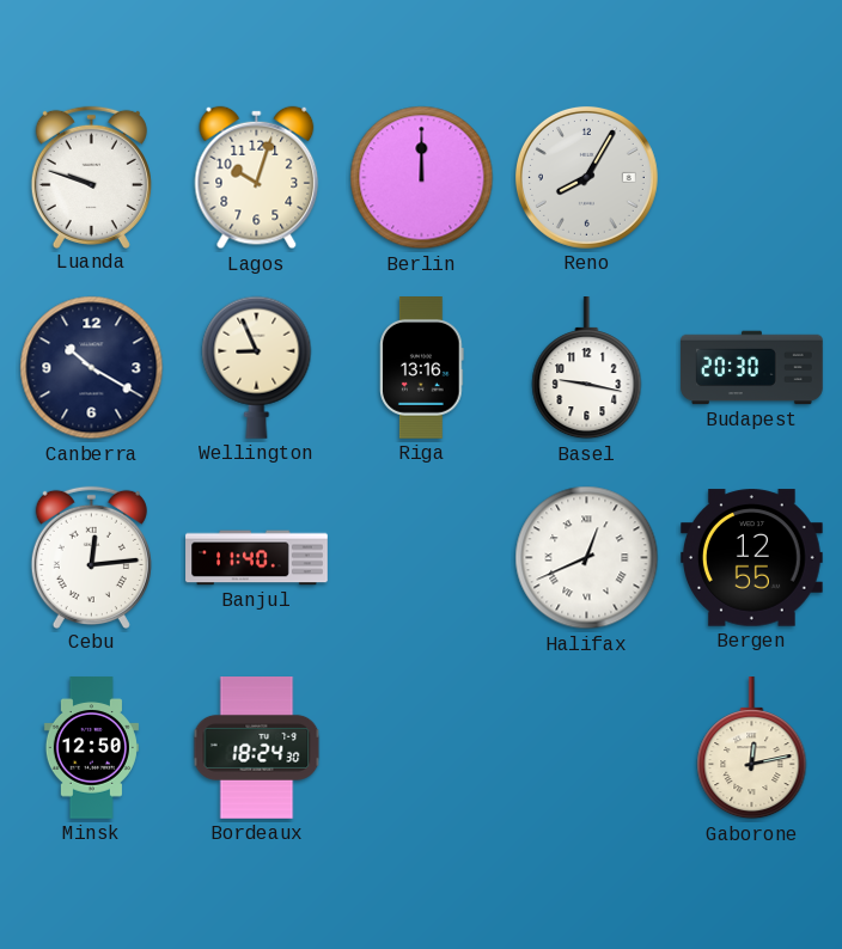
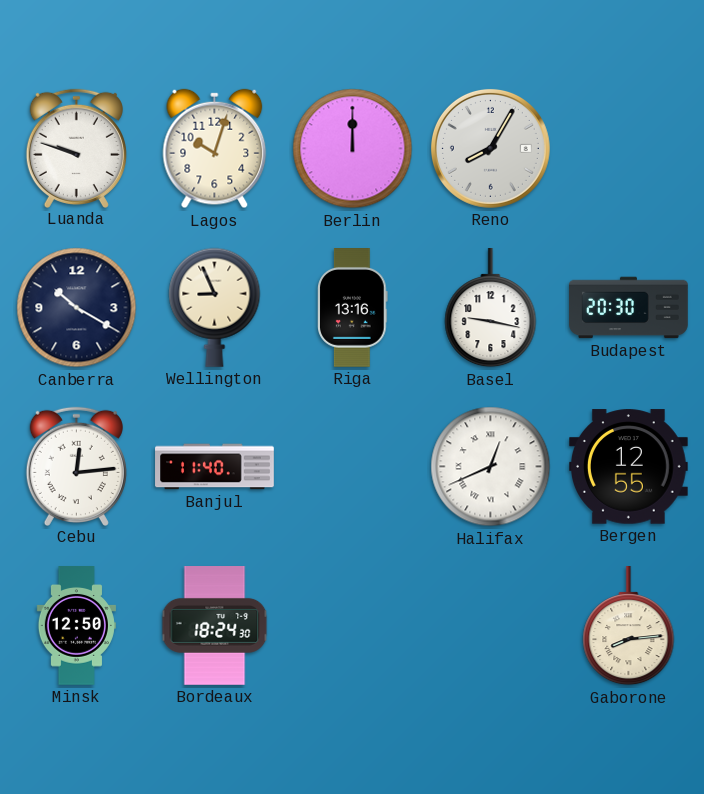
Gaborone: 12:13 -> 8:14
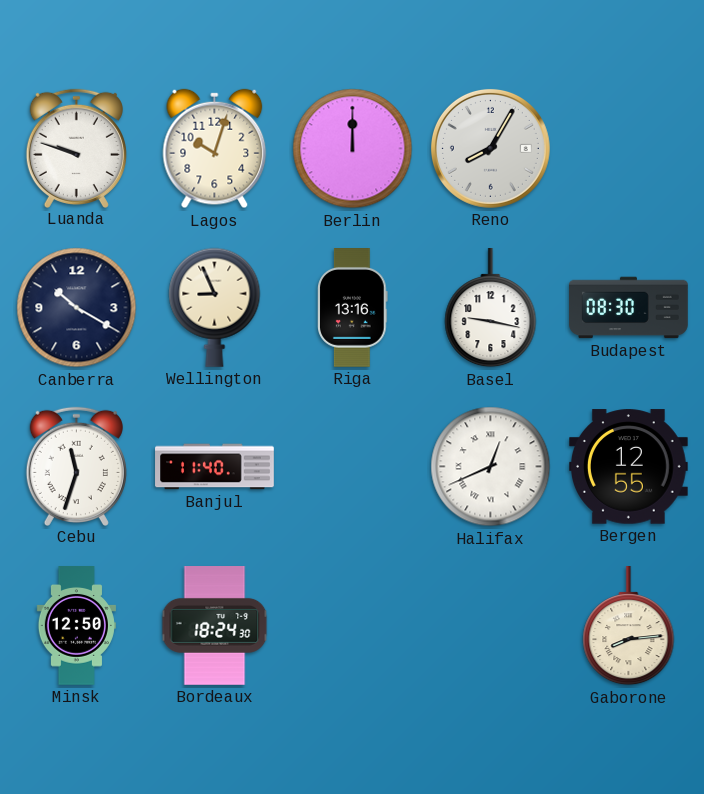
Budapest: 20:30 -> 08:30
Cebu: 12:14 -> 11:33
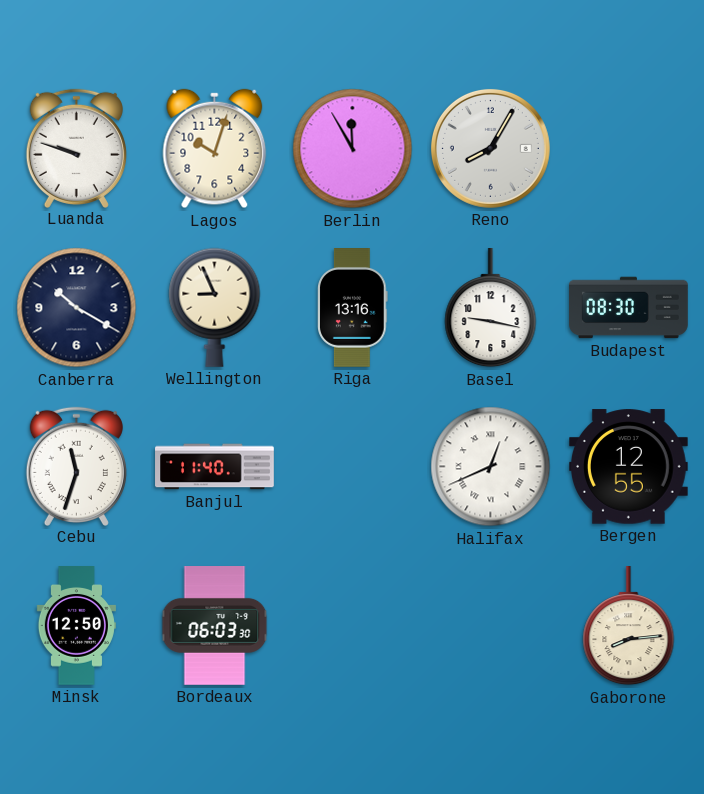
Berlin: 12:00 -> 11:55
Bordeaux: 18:24 -> 06:03
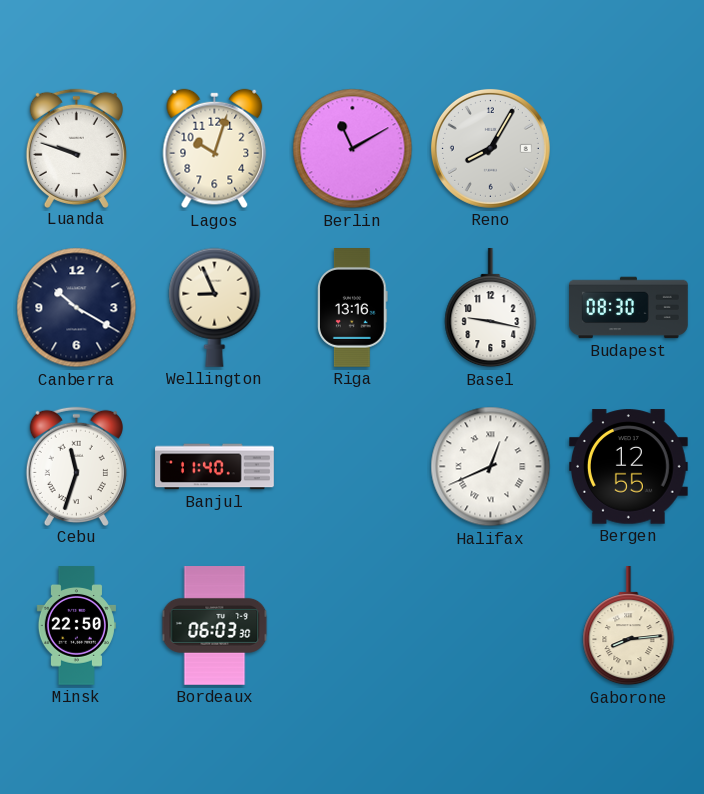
Berlin: 11:55 -> 11:10
Minsk: 12:50 -> 22:50
